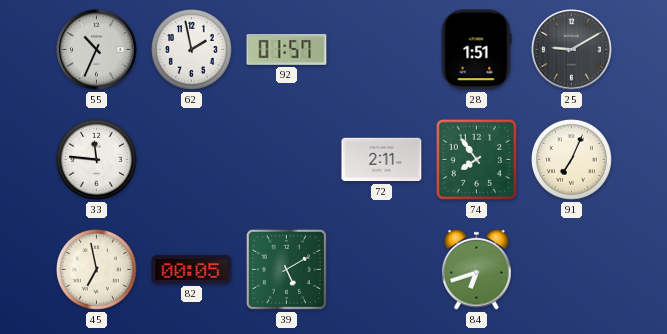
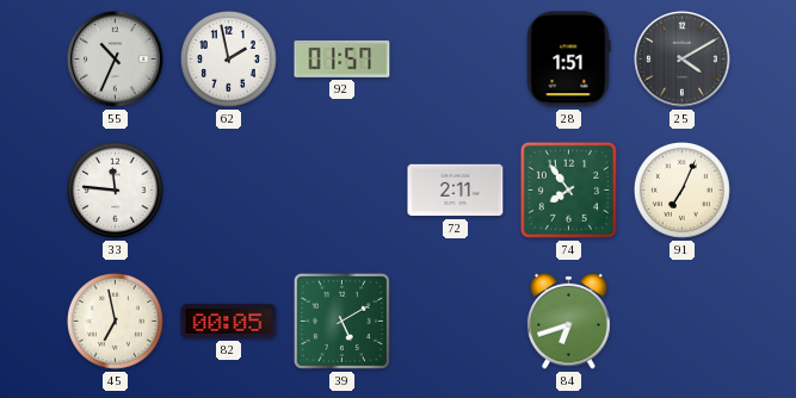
25: 9:10 -> 4:10
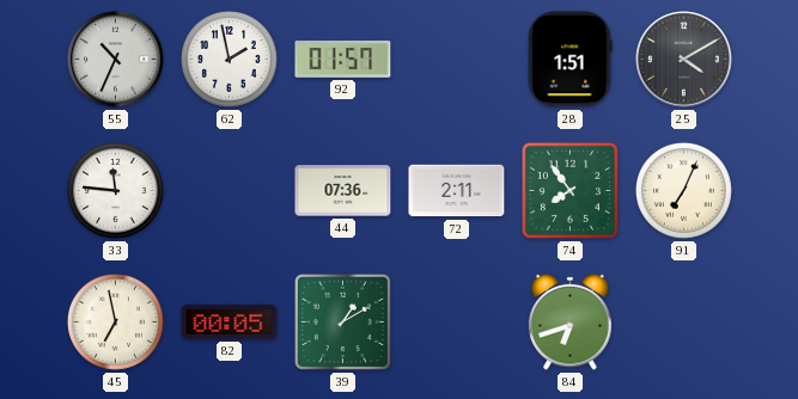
44: none -> 07:36
39: 5:10 -> 1:10
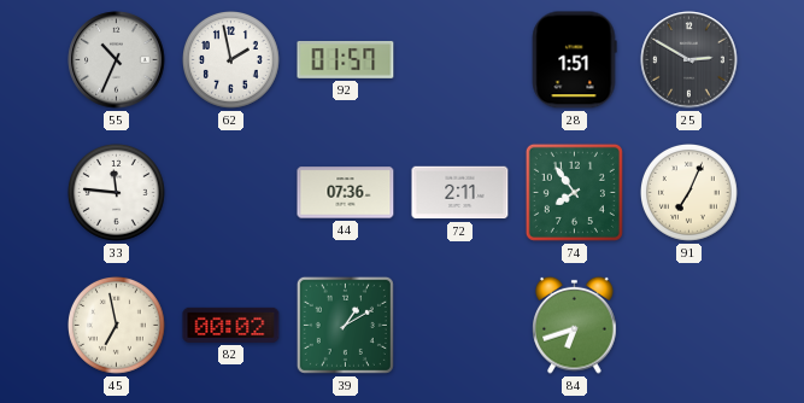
25: 4:10 -> 2:50
82: 00:05 -> 00:02
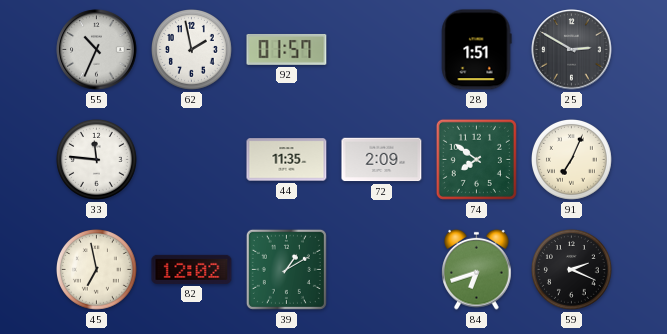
44: 07:36 -> 11:35
72: 2:11 -> 2:09
74: 7:54 -> 7:51
82: 00:02 -> 12:02
59: none -> 2:19
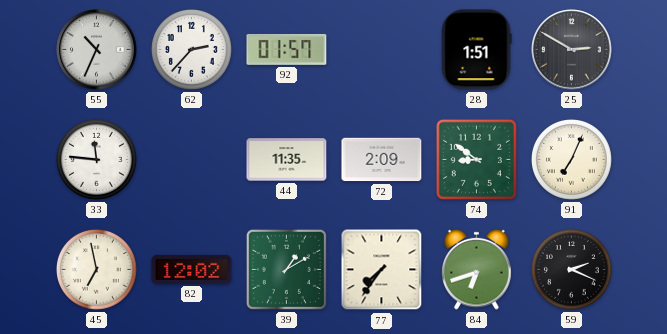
62: 1:58 -> 2:37
74: 7:51 -> 8:51
77: none -> 7:36
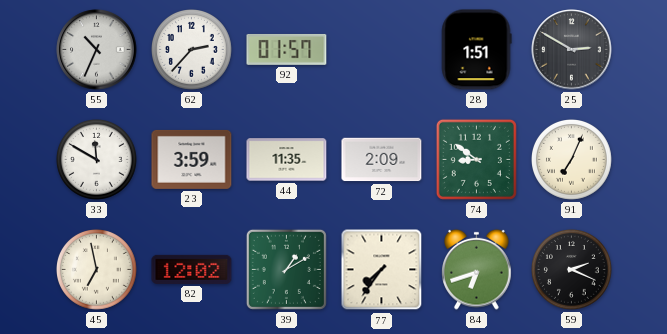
33: 11:46 -> 11:50
23: none -> 3:59
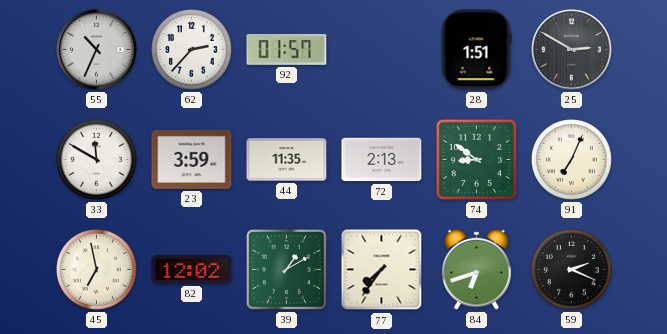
72: 2:09 -> 2:13
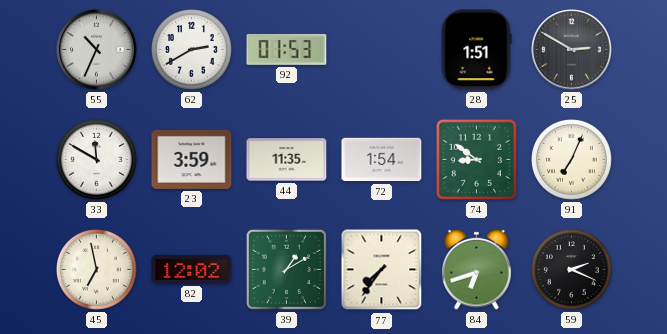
62: 2:37 -> 2:40
92: 01:57 -> 01:53
72: 2:13 -> 1:54
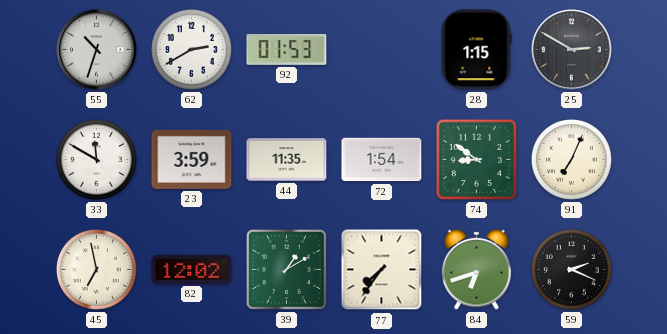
55: 10:34 -> 10:33
28: 1:51 -> 1:15
